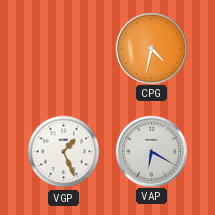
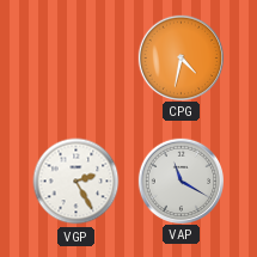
VGP: 1:26 -> 2:25
VAP: 6:20 -> 11:20
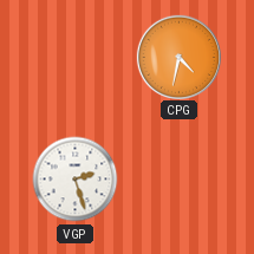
VGP: 2:25 -> 2:27
VAP: 11:20 -> none
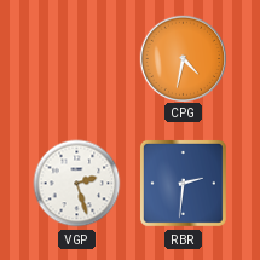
RBR: none -> 2:31
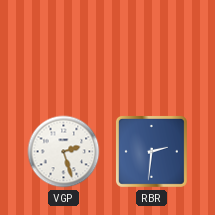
CPG: 4:32 -> none
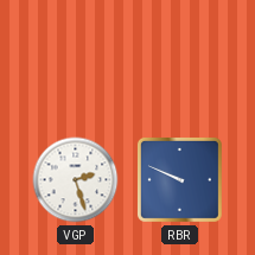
RBR: 2:31 -> 9:49
